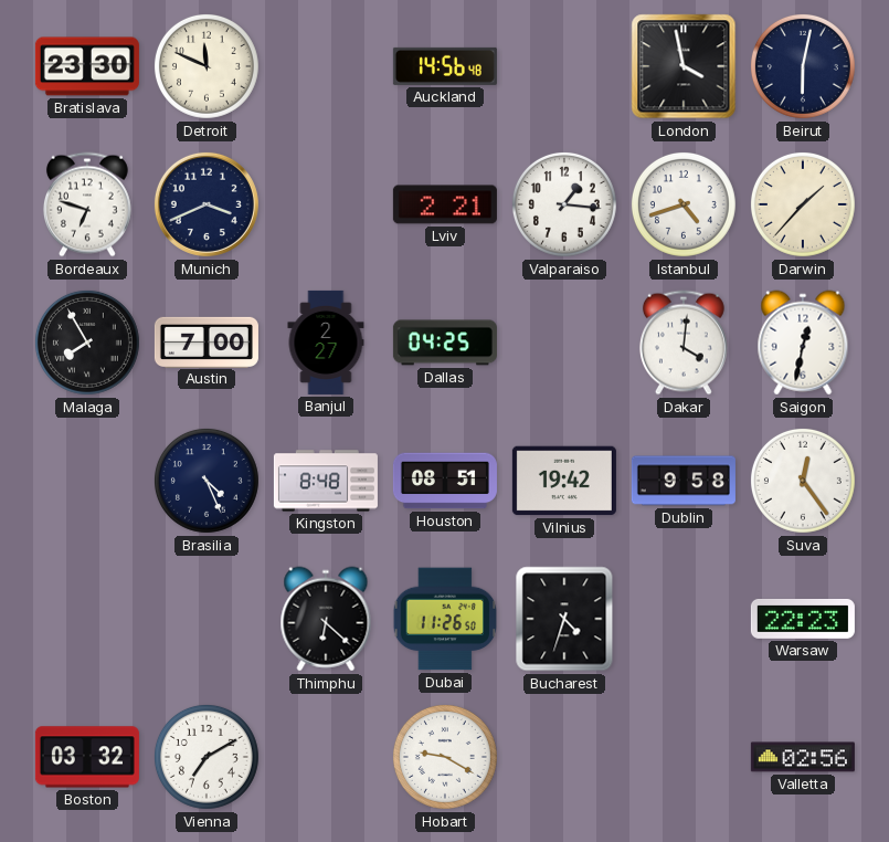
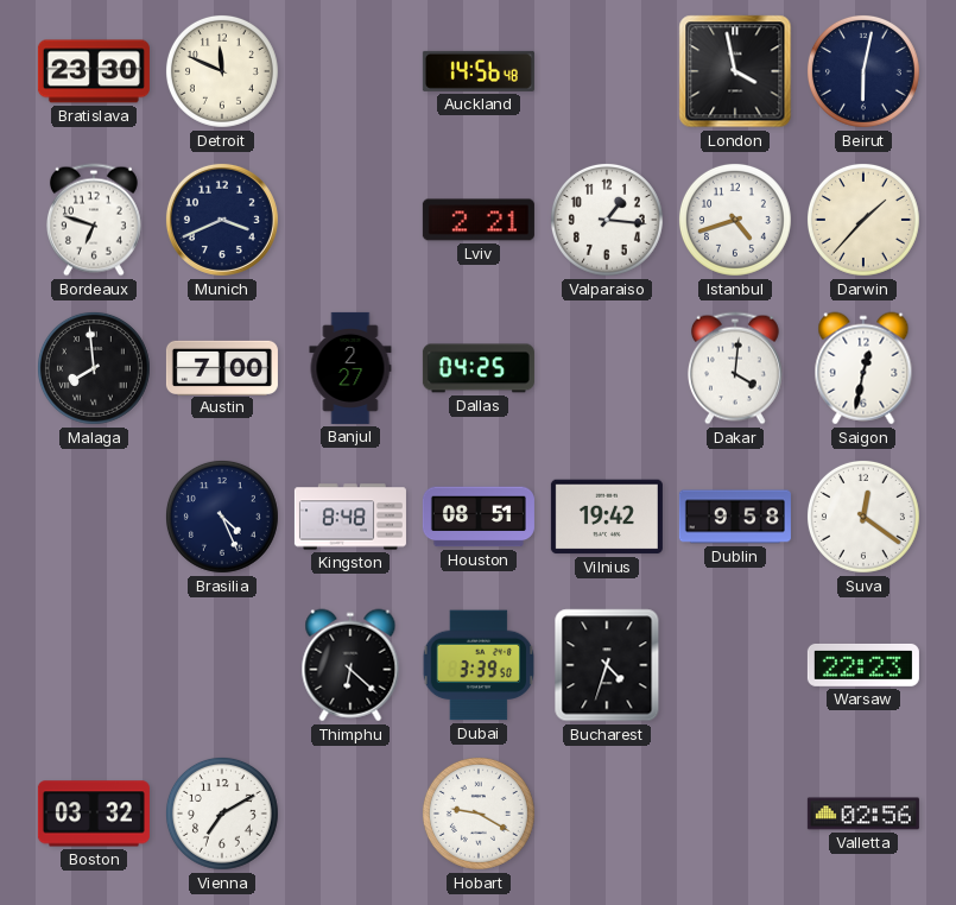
Malaga: 7:55 -> 7:59
Suva: 12:24 -> 12:21
Dubai: 11:26 -> 3:39
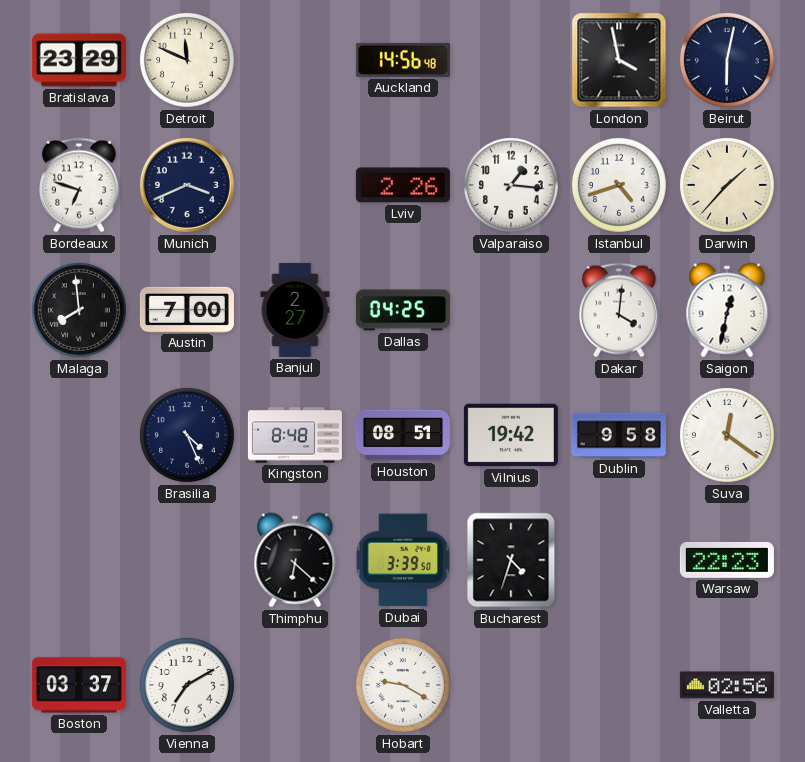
Bratislava: 23:30 -> 23:29
Lviv: 2:21 -> 2:26
Boston: 03:32 -> 03:37
